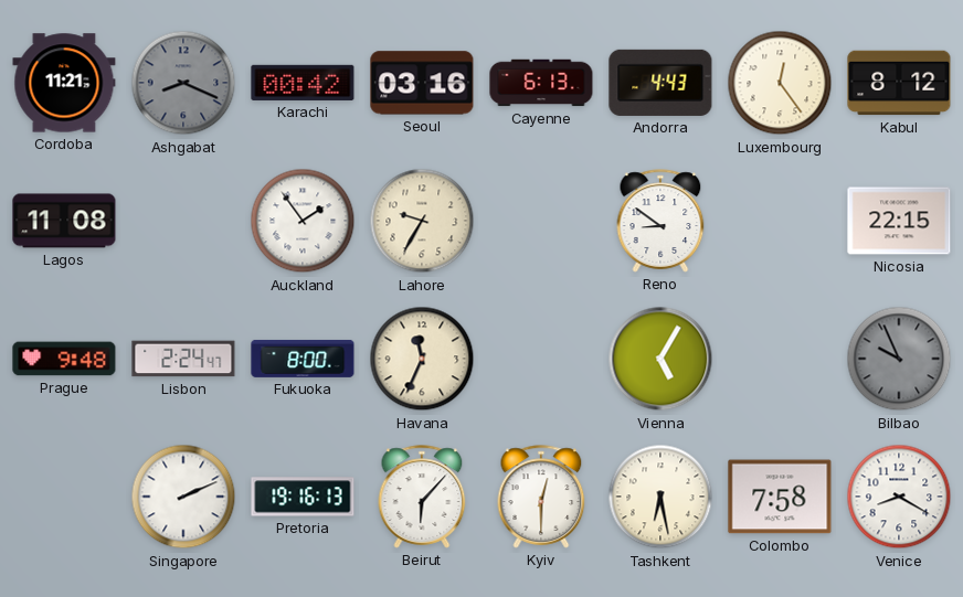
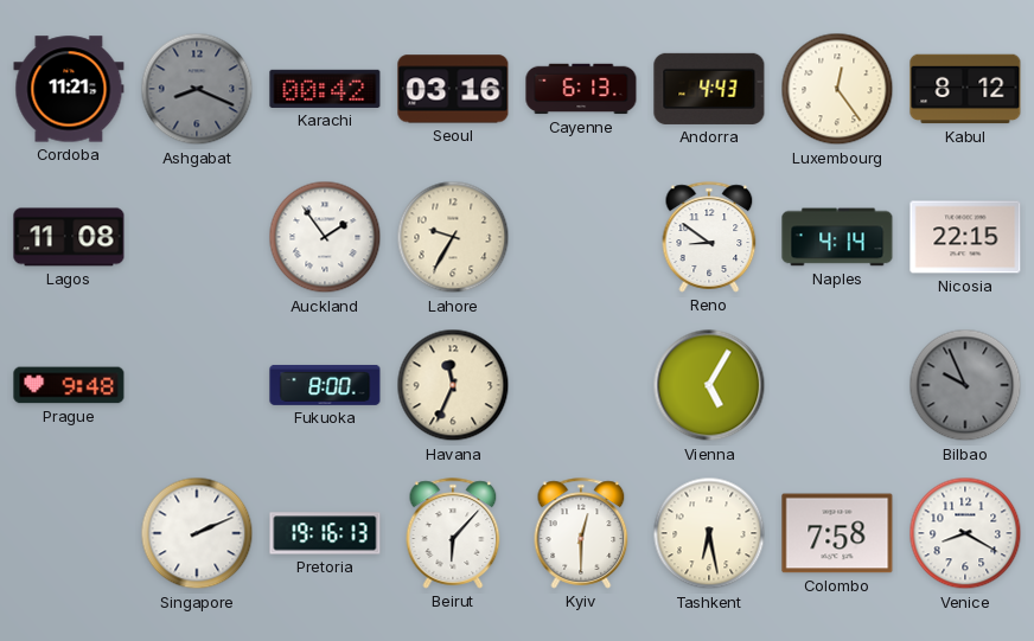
Naples: none -> 4:14
Lisbon: 2:24 -> none
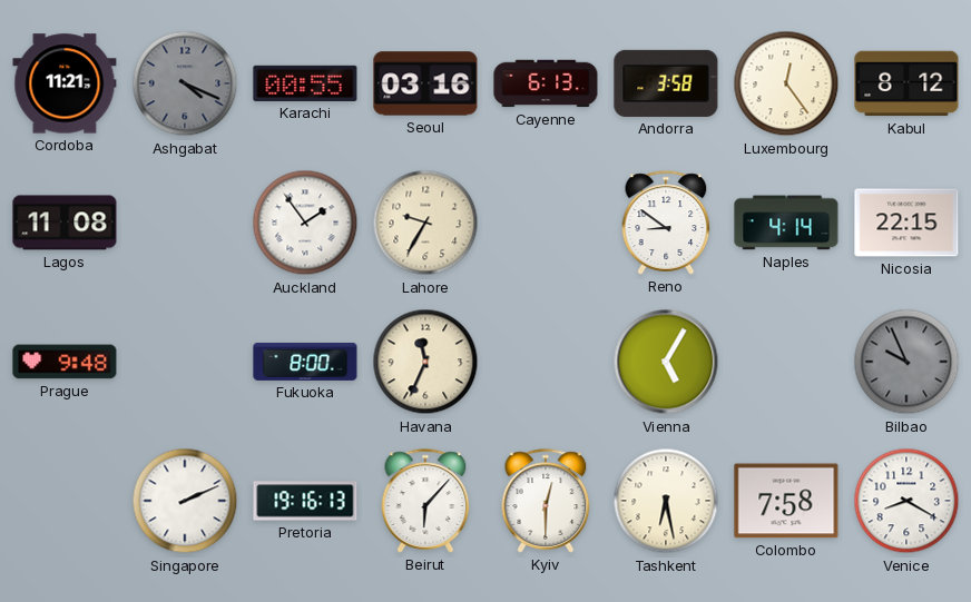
Ashgabat: 8:19 -> 4:19
Karachi: 00:42 -> 00:55
Andorra: 4:43 -> 3:58
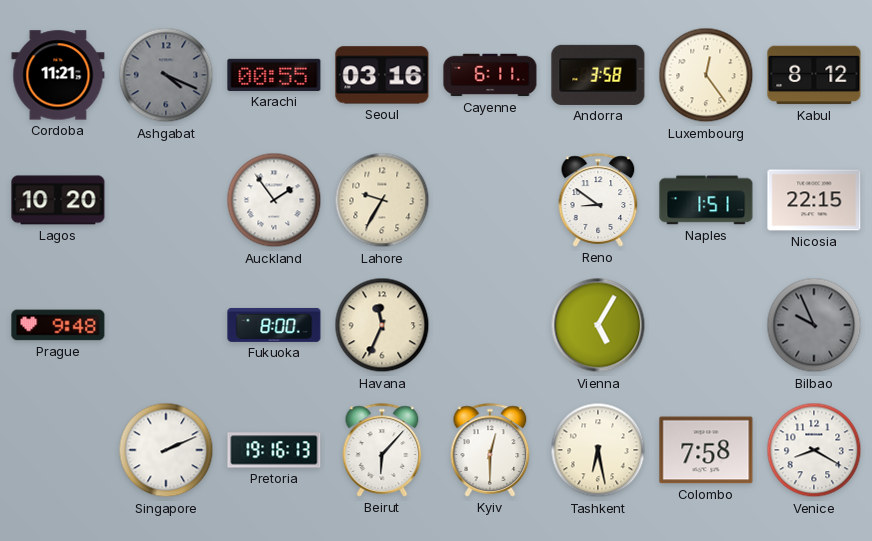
Cayenne: 6:13 -> 6:11
Lagos: 11:08 -> 10:20
Naples: 4:14 -> 1:51
